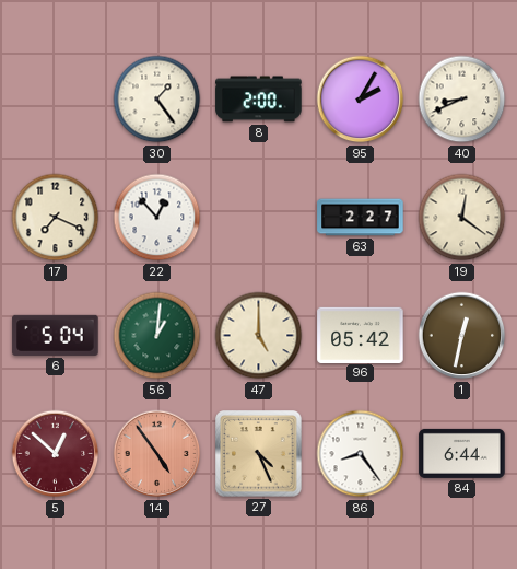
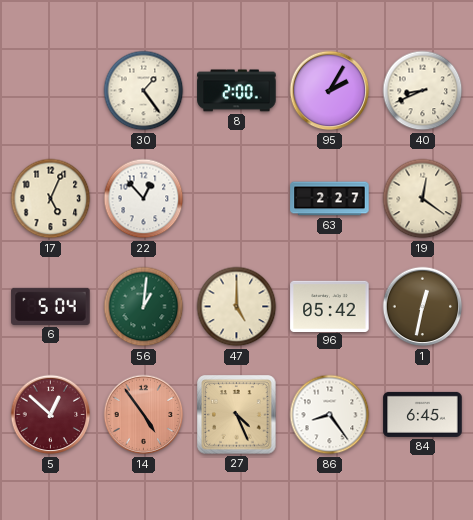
17: 7:19 -> 5:04
84: 6:44 -> 6:45
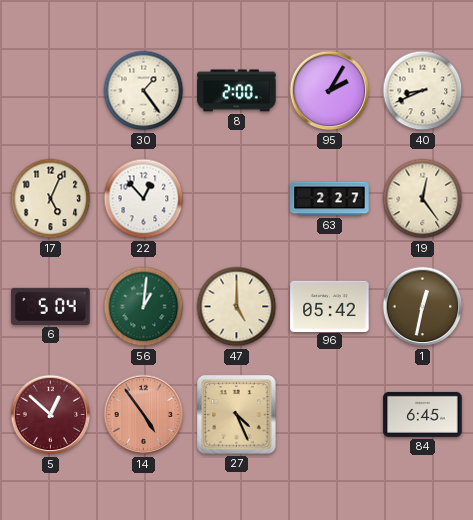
19: 12:21 -> 12:24
86: 8:24 -> none
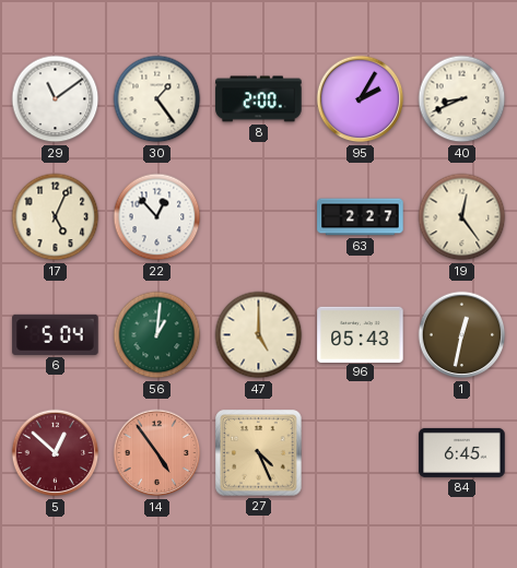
29: none -> 11:09
96: 05:42 -> 05:43
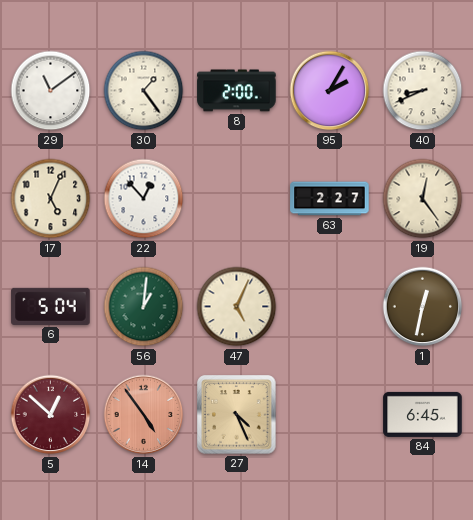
47: 5:00 -> 5:04
96: 05:43 -> none
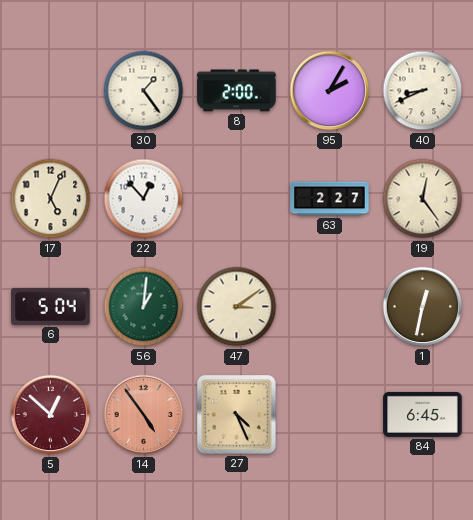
29: 11:09 -> none
47: 5:04 -> 3:09
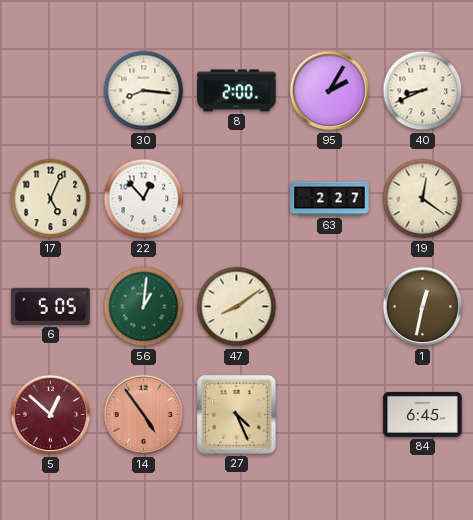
30: 1:24 -> 8:16
19: 12:24 -> 12:21
6: 5:04 -> 5:05
47: 3:09 -> 8:09
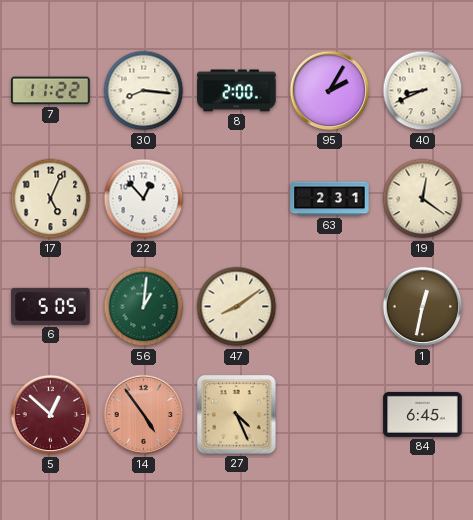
7: none -> 11:22
63: 2:27 -> 2:31
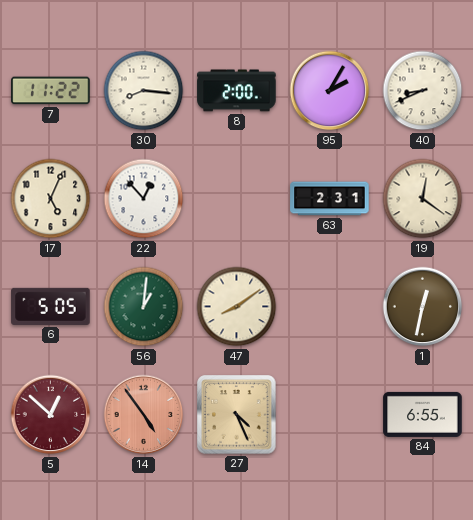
84: 6:45 -> 6:55
